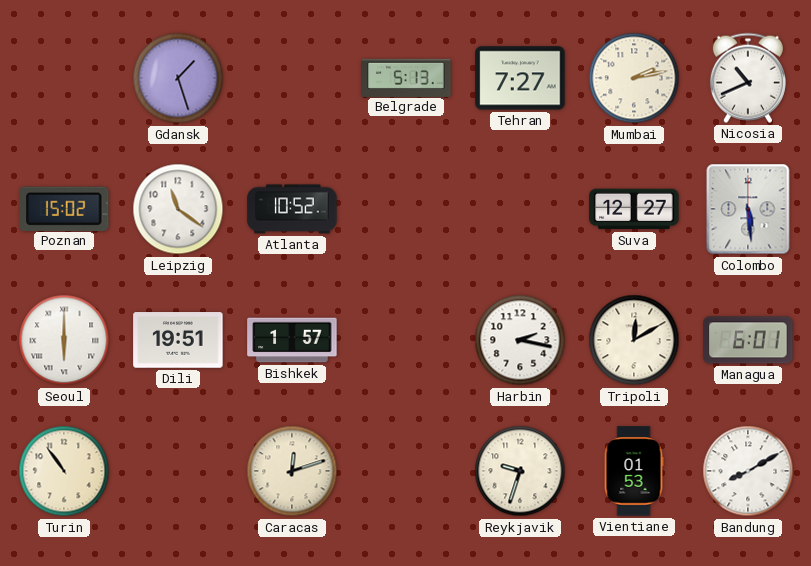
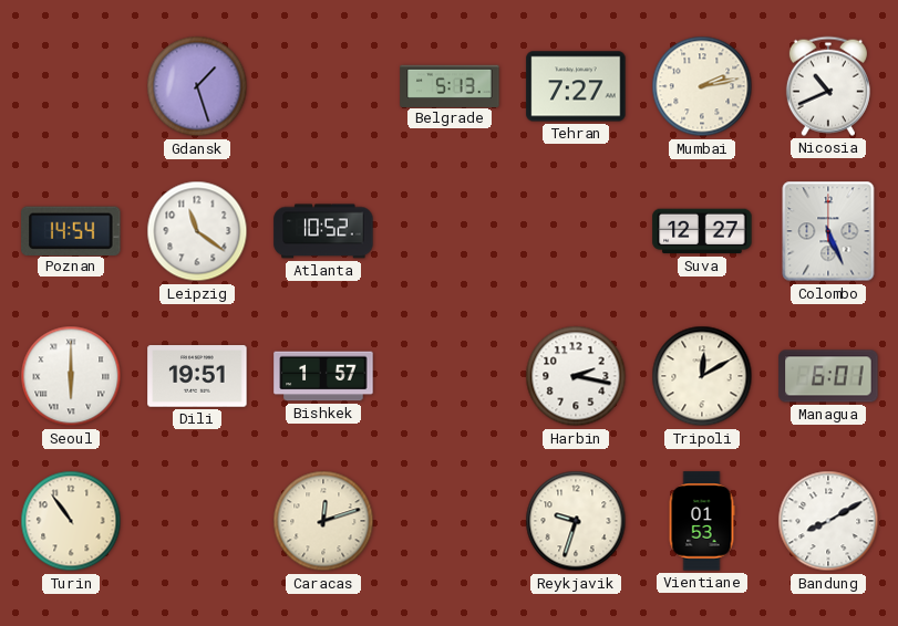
Poznan: 15:02 -> 14:54
Colombo: 5:29 -> 5:26
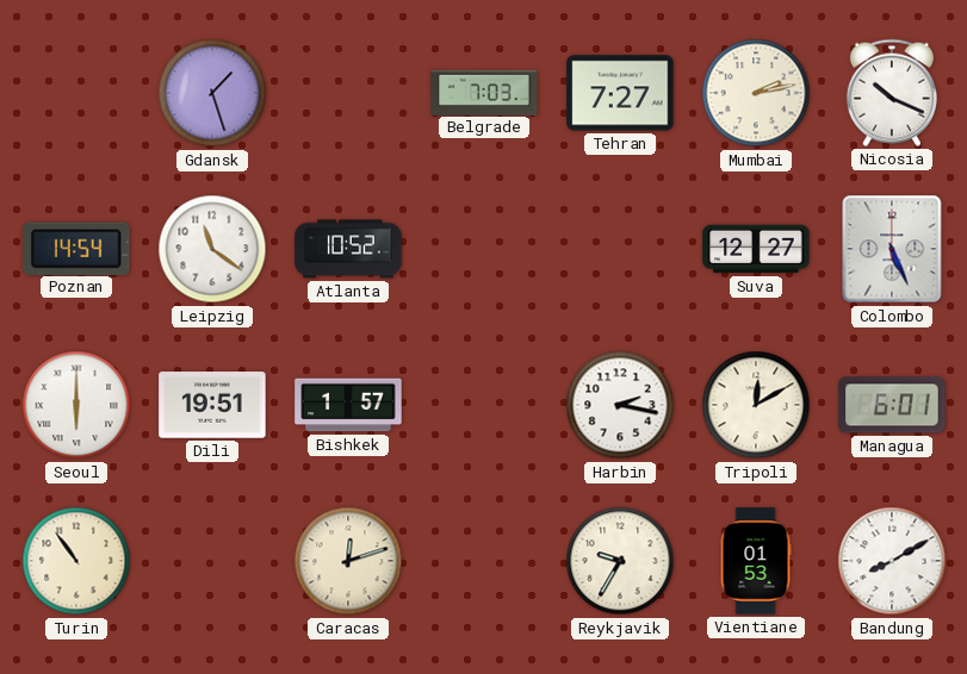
Belgrade: 5:13 -> 7:03
Nicosia: 10:41 -> 10:19
Reykjavik: 9:33 -> 9:35
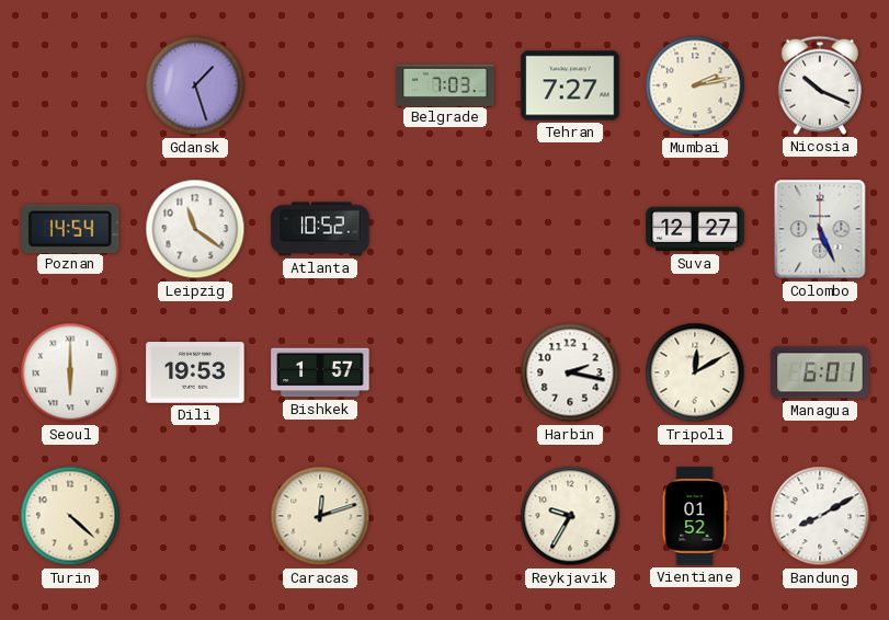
Dili: 19:51 -> 19:53
Turin: 10:54 -> 4:22
Vientiane: 01:53 -> 01:52
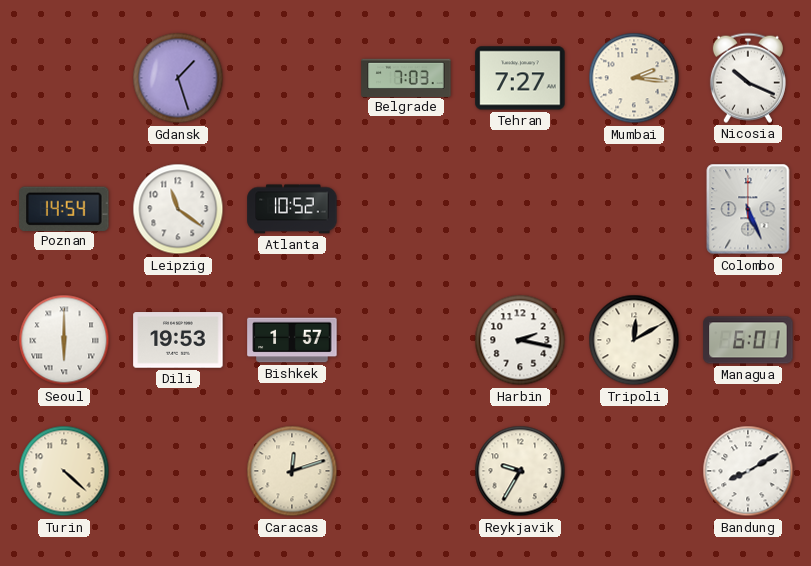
Mumbai: 2:13 -> 2:16
Suva: 12:27 -> none
Vientiane: 01:52 -> none
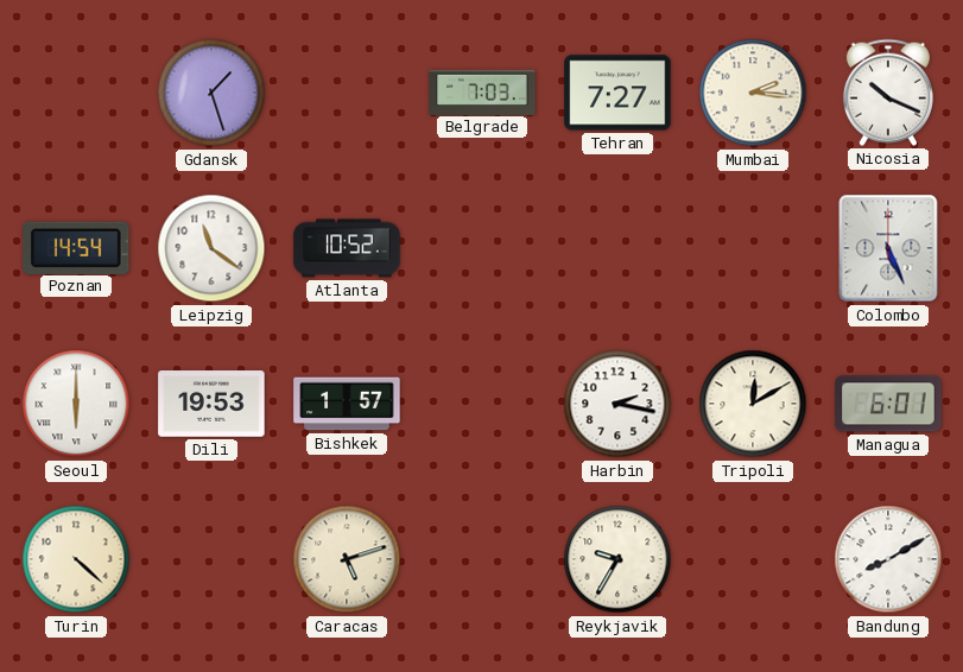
Caracas: 12:12 -> 5:12
